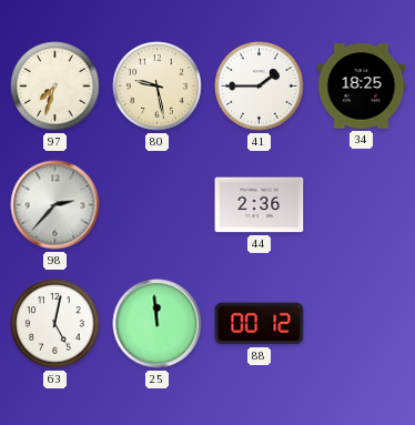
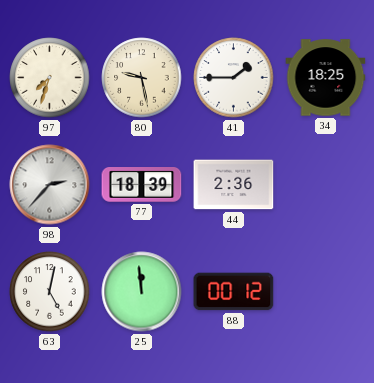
77: none -> 18:39
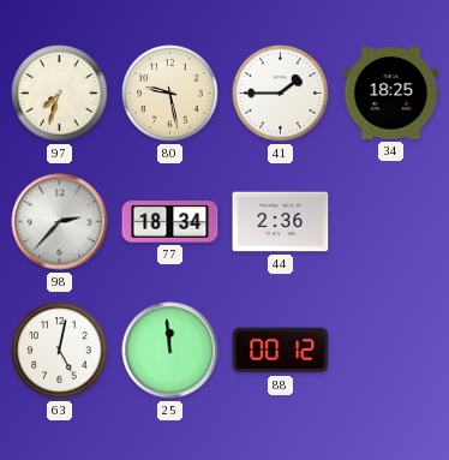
77: 18:39 -> 18:34
